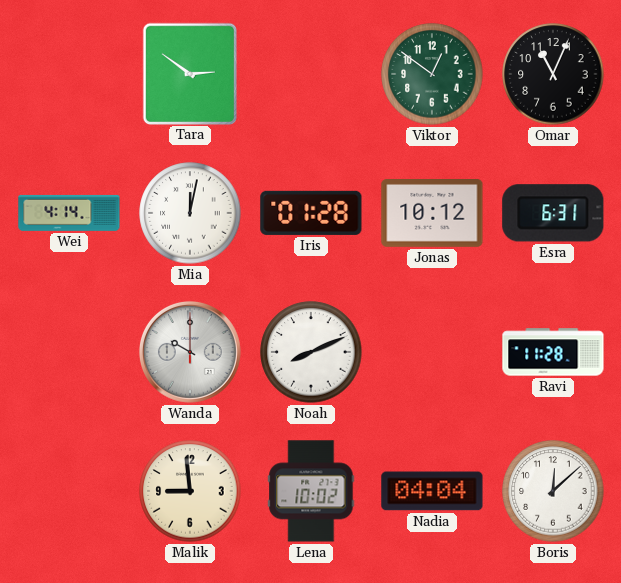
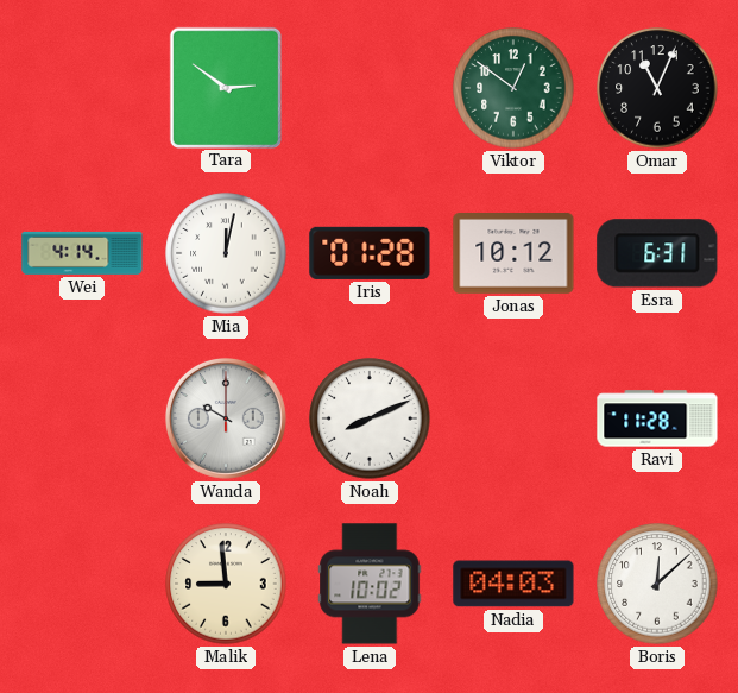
Nadia: 04:04 -> 04:03
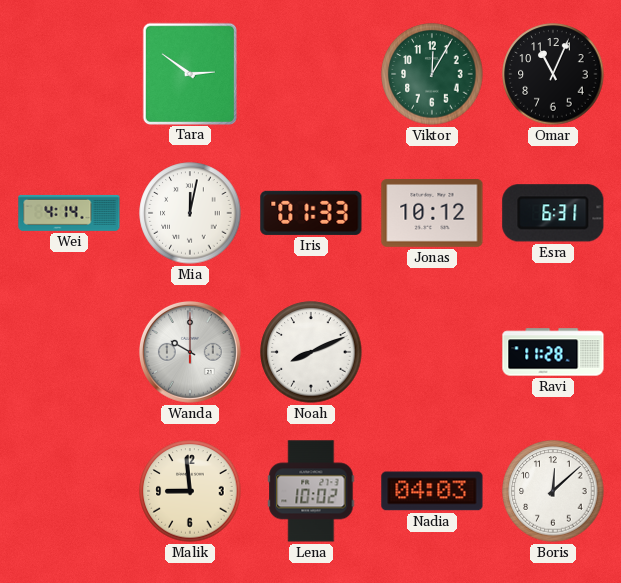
Viktor: 12:51 -> 12:05
Iris: 01:28 -> 01:33
